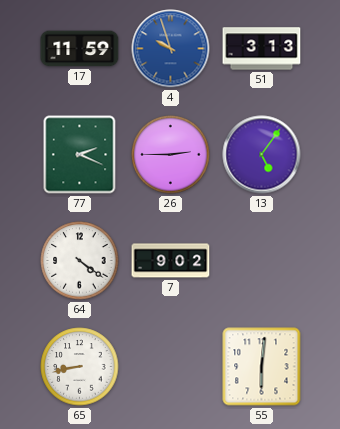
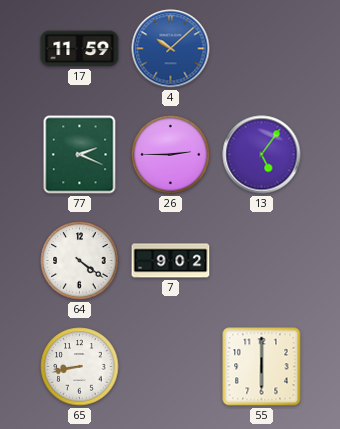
4: 9:57 -> 10:08
51: 3:13 -> none
55: 6:01 -> 6:00
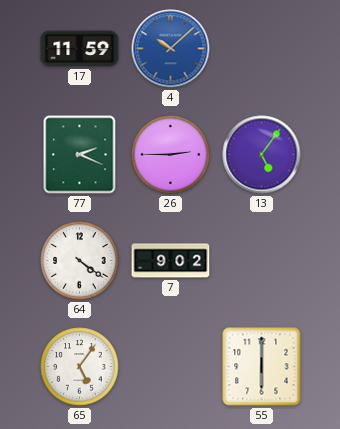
65: 8:43 -> 5:06
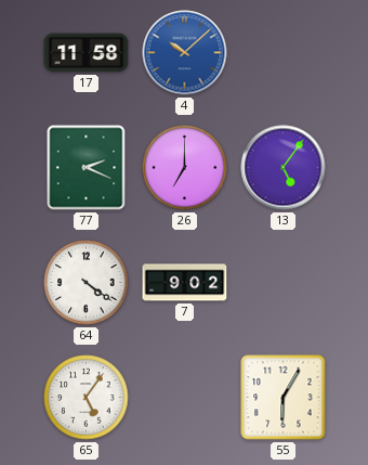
17: 11:59 -> 11:58
26: 2:45 -> 7:00
55: 6:00 -> 6:05
